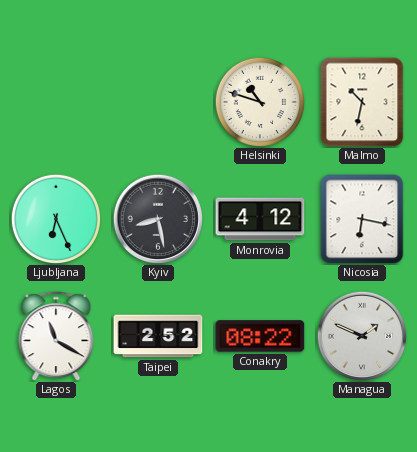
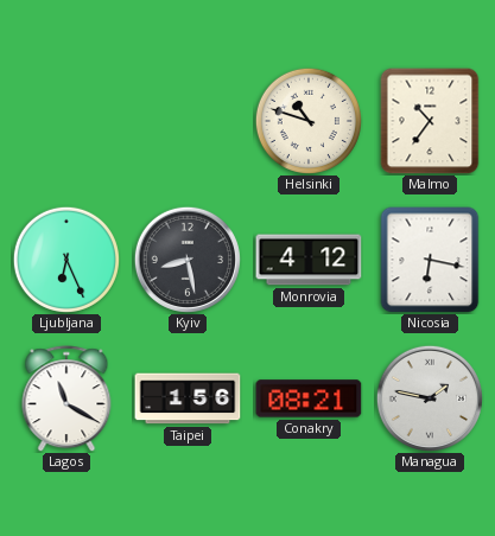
Malmo: 10:32 -> 10:36
Taipei: 2:52 -> 1:56
Conakry: 08:22 -> 08:21
Managua: 1:49 -> 1:47
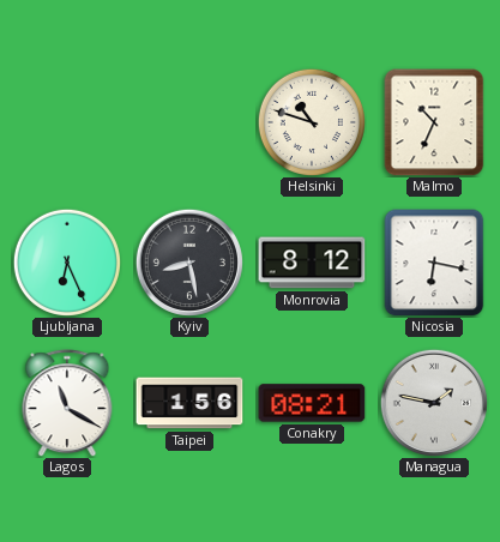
Malmo: 10:36 -> 10:34
Monrovia: 4:12 -> 8:12
